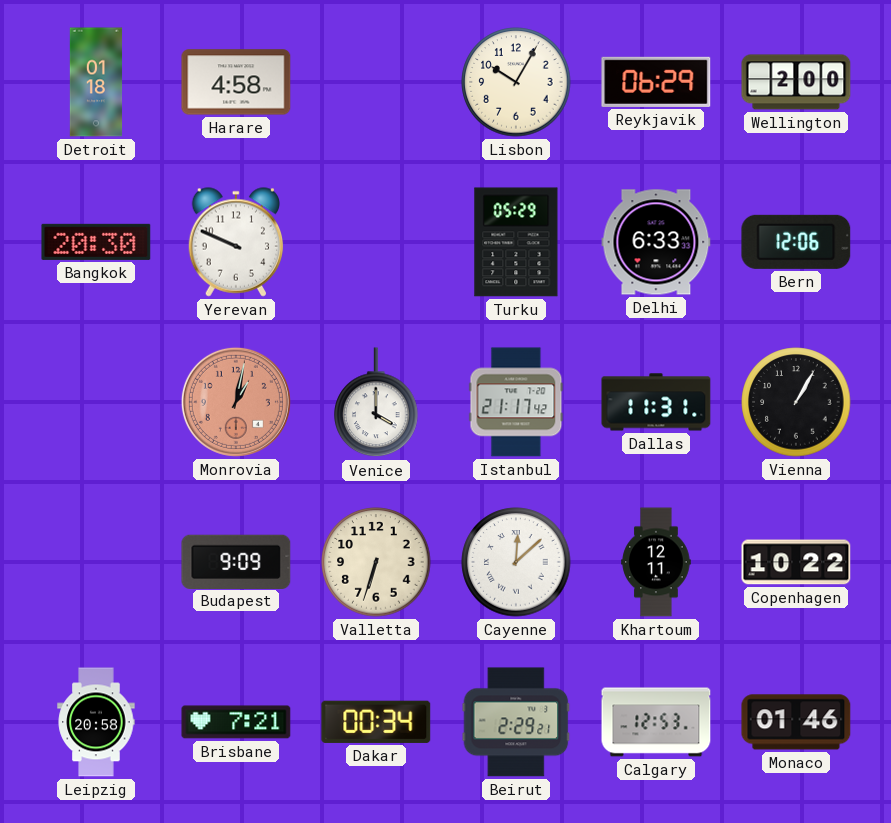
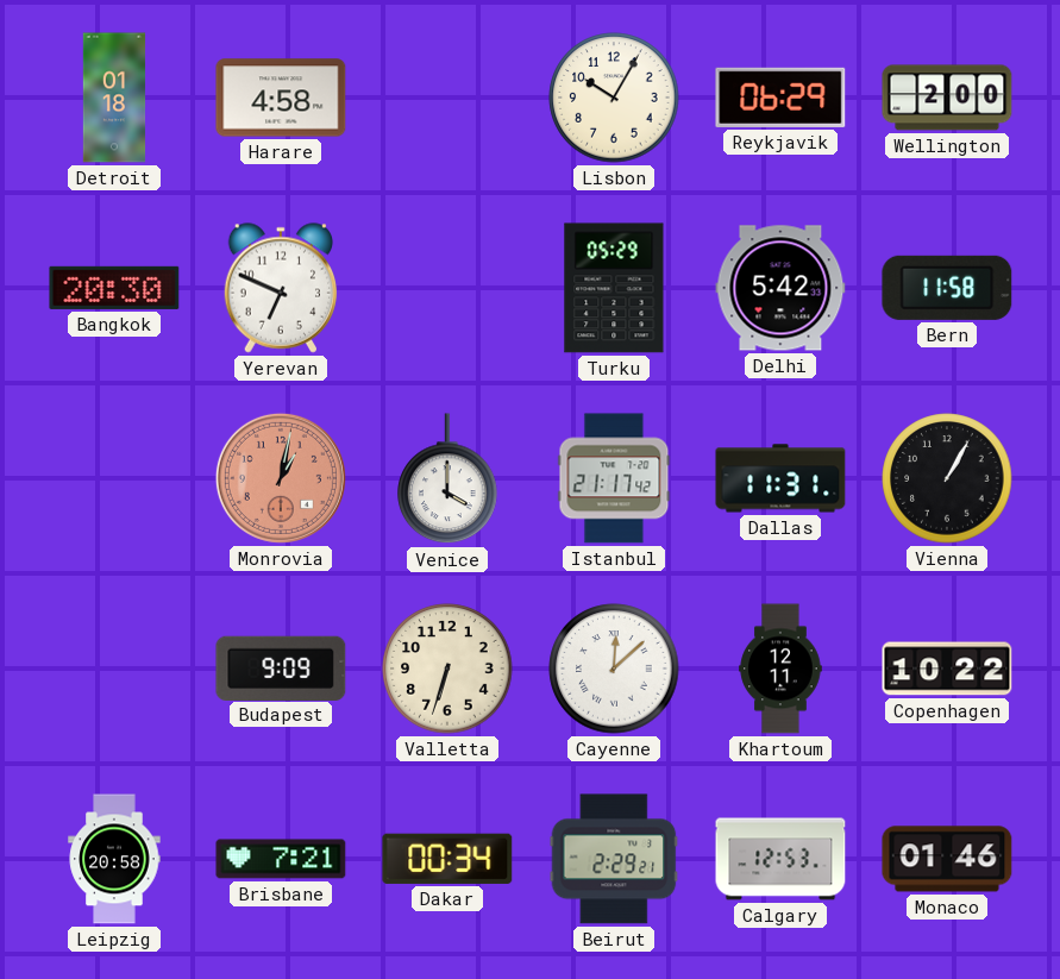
Yerevan: 9:49 -> 6:49
Delhi: 6:33 -> 5:42
Bern: 12:06 -> 11:58
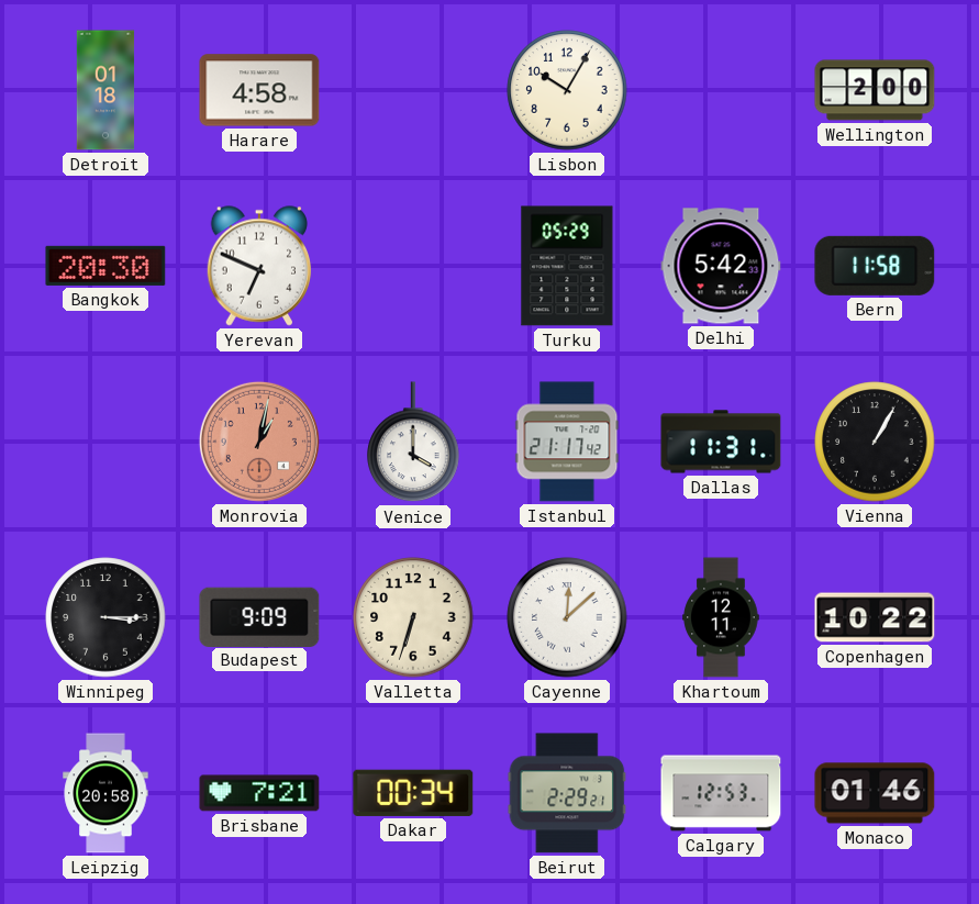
Reykjavik: 06:29 -> none
Winnipeg: none -> 3:15
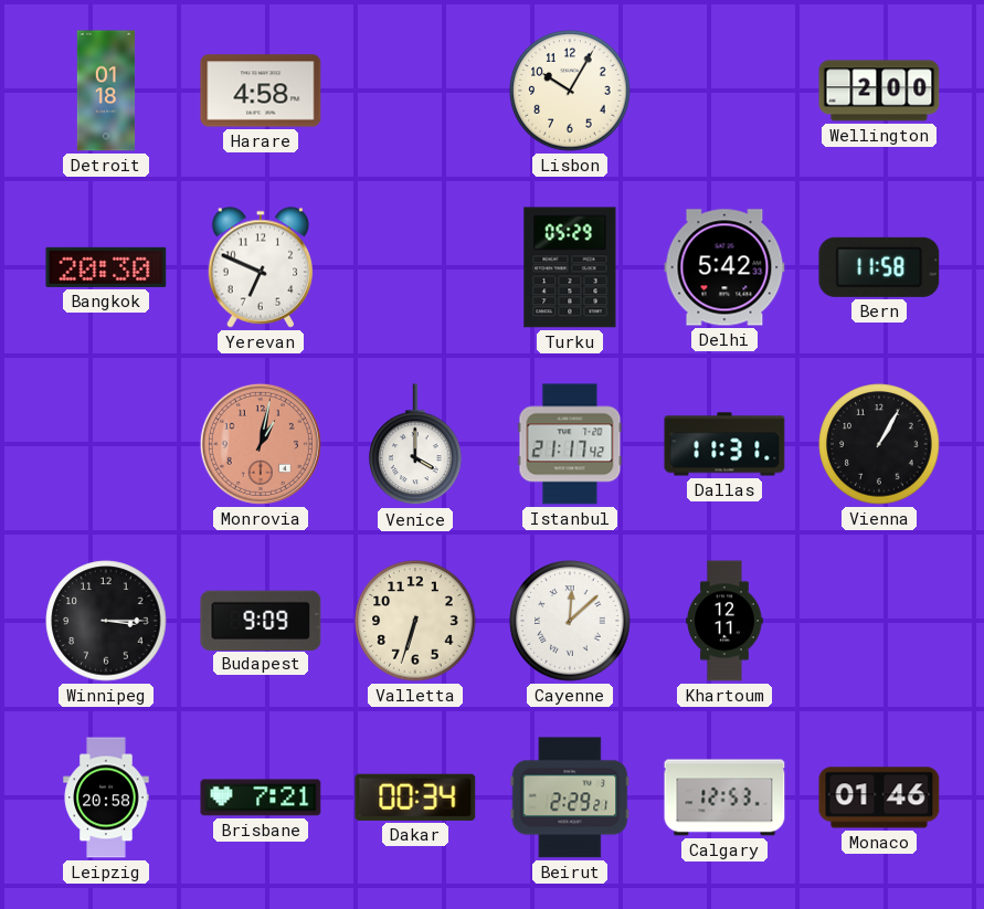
Copenhagen: 10:22 -> none
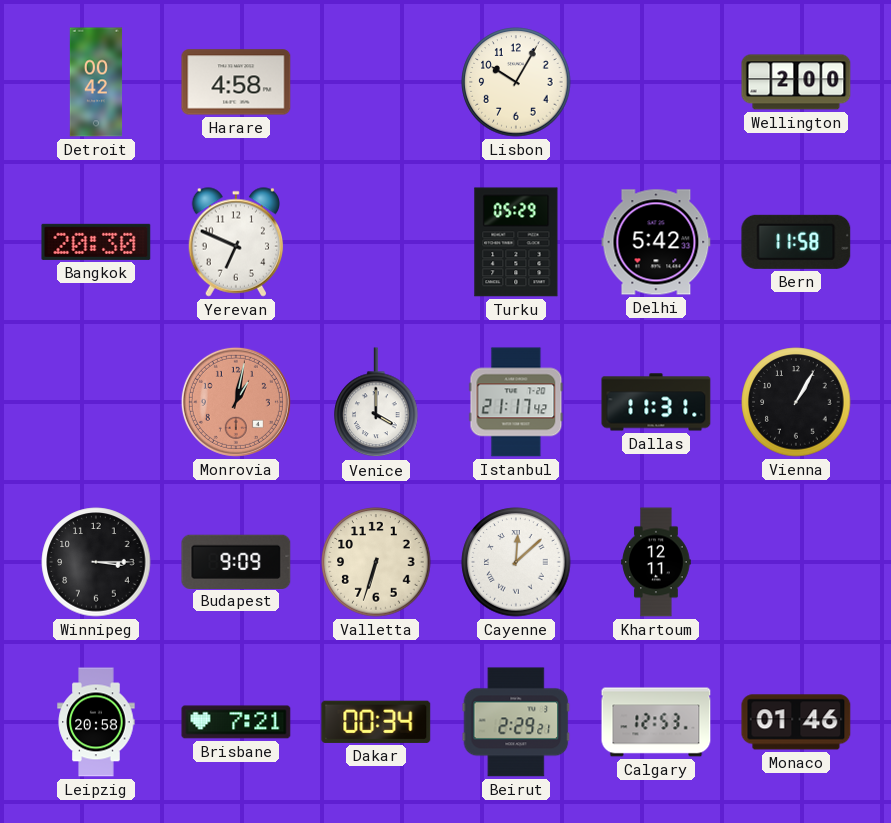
Detroit: 01:18 -> 00:42
